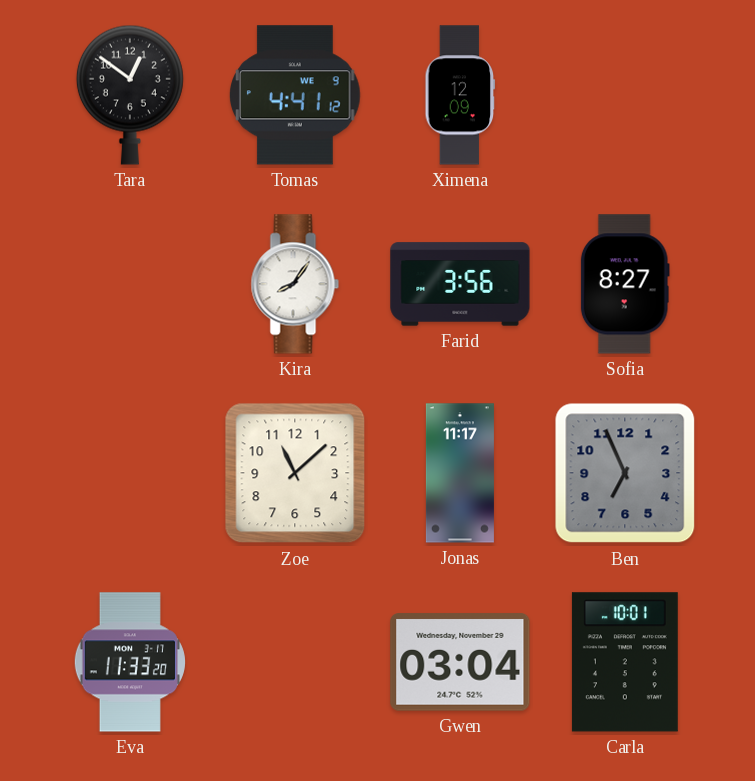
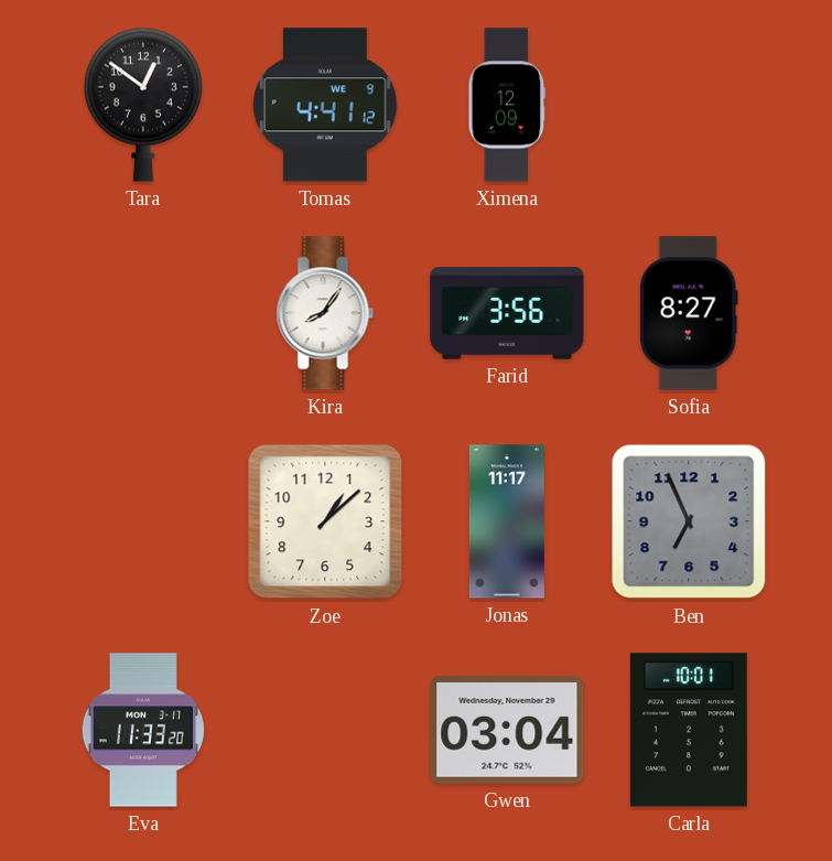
Zoe: 11:08 -> 1:08
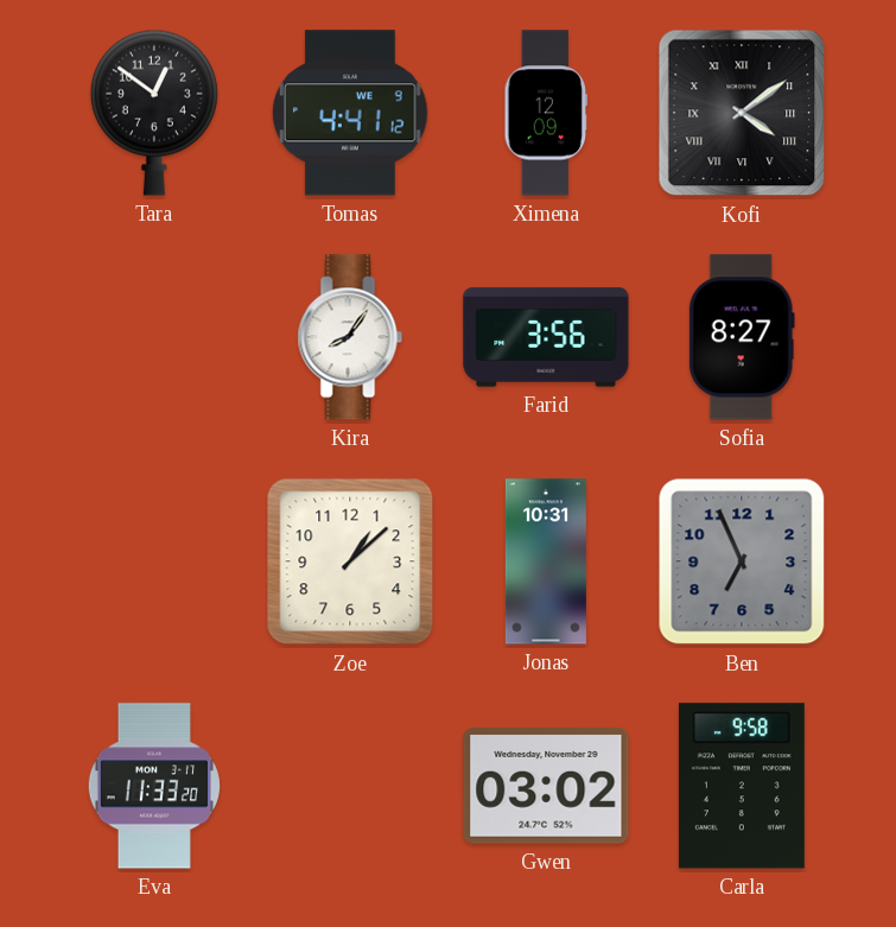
Kofi: none -> 4:09
Jonas: 11:17 -> 10:31
Gwen: 03:04 -> 03:02
Carla: 10:01 -> 9:58
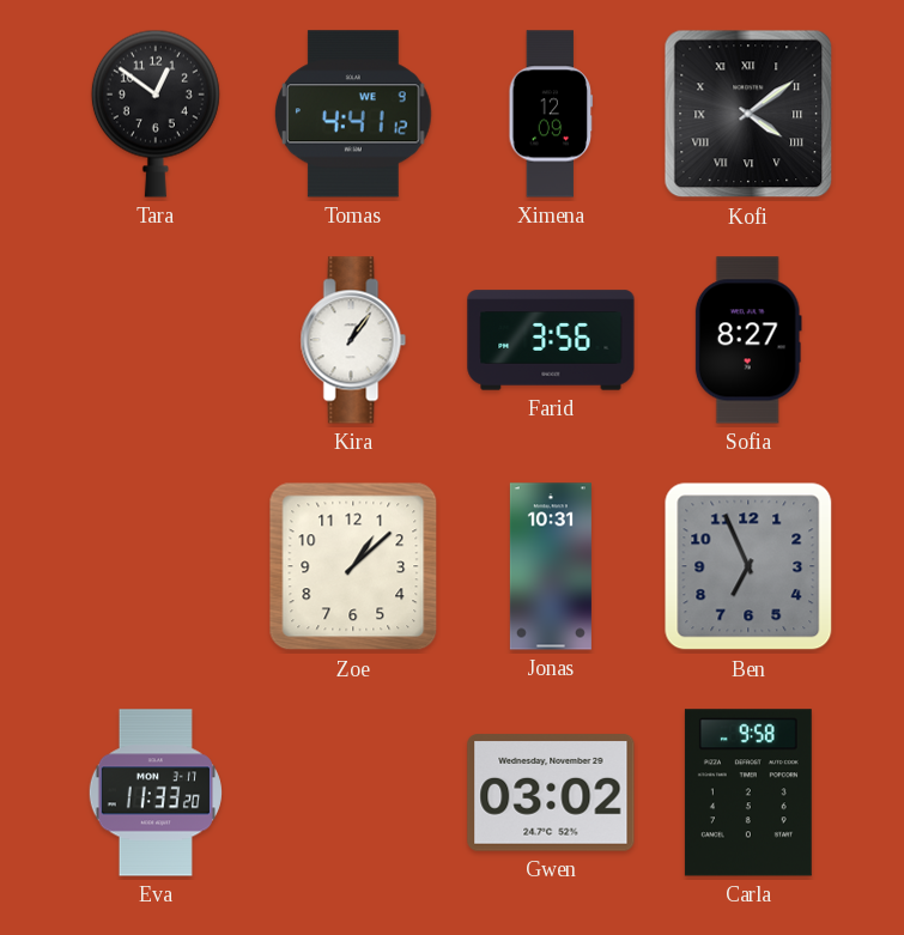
Kira: 8:06 -> 1:06
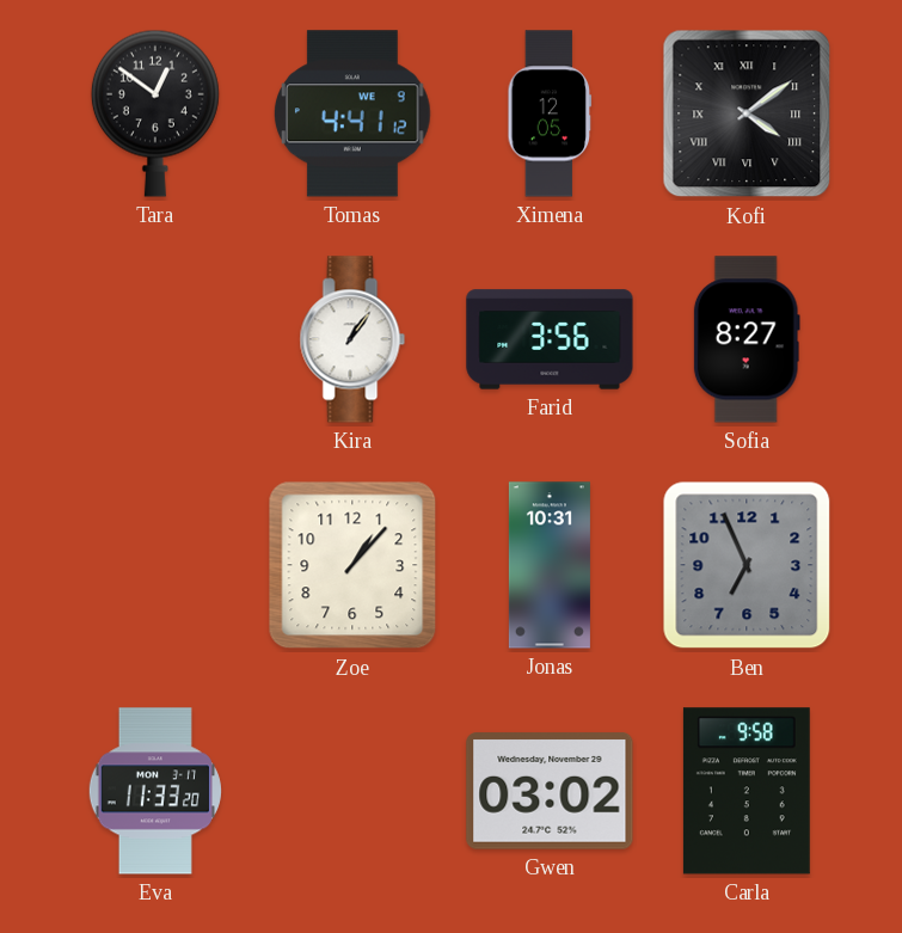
Ximena: 12:09 -> 12:05
Zoe: 1:08 -> 1:07
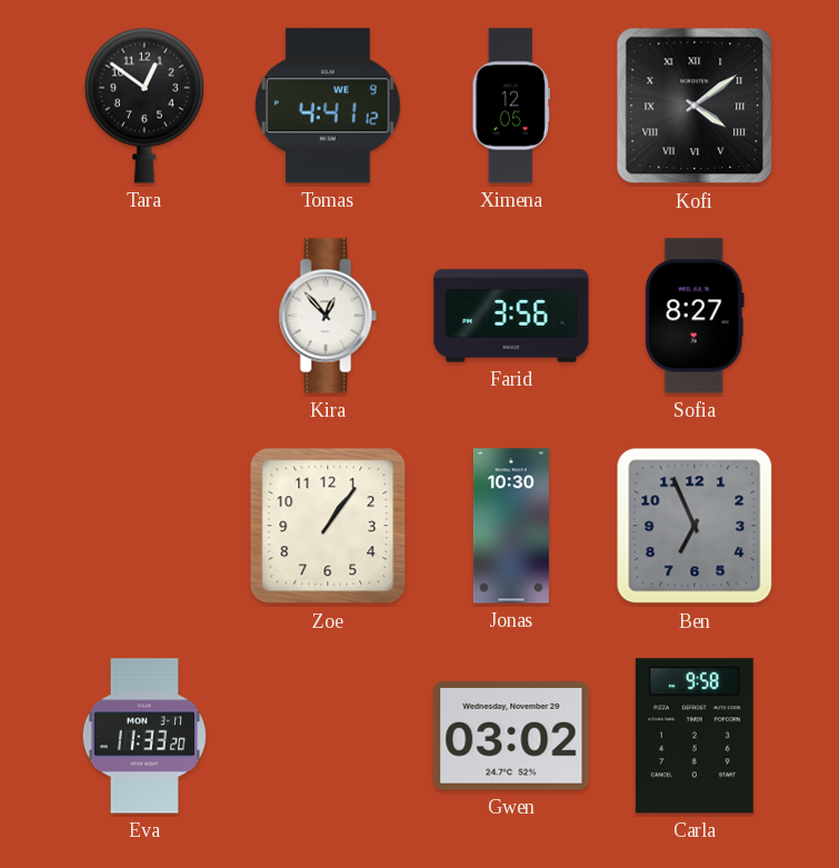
Kira: 1:06 -> 12:53
Zoe: 1:07 -> 1:06
Jonas: 10:31 -> 10:30
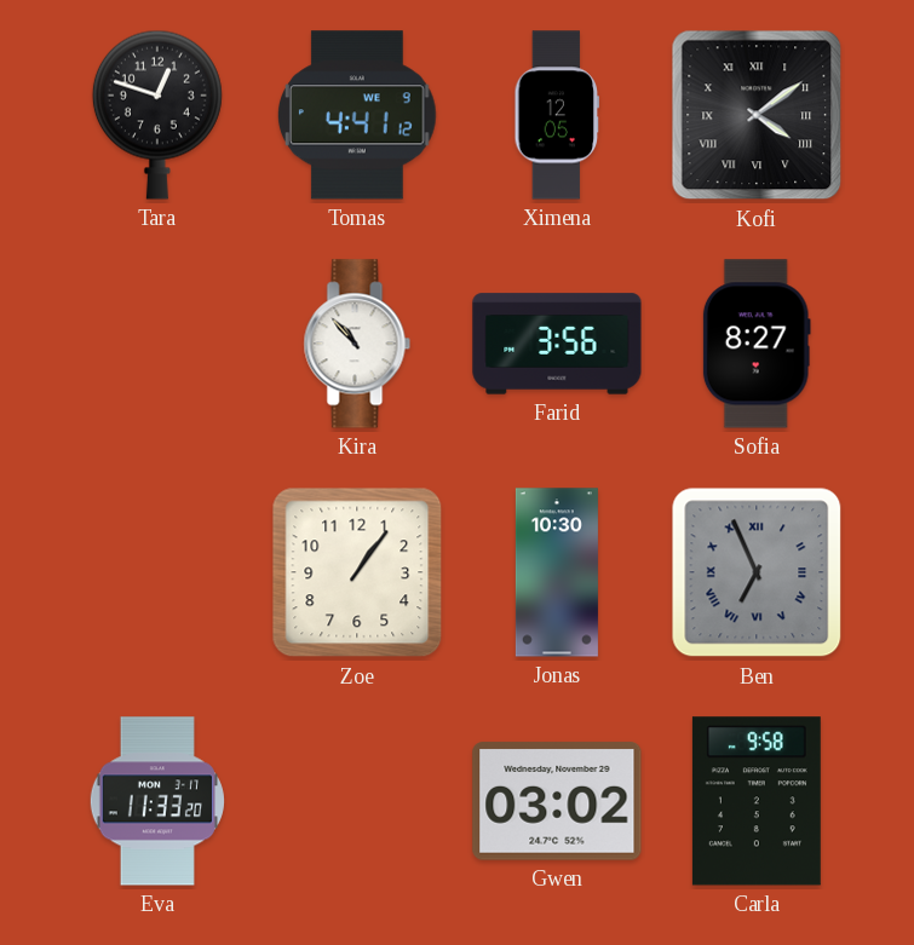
Tara: 12:51 -> 12:48
Kira: 12:53 -> 10:53
Ben numerals: Arabic -> Roman
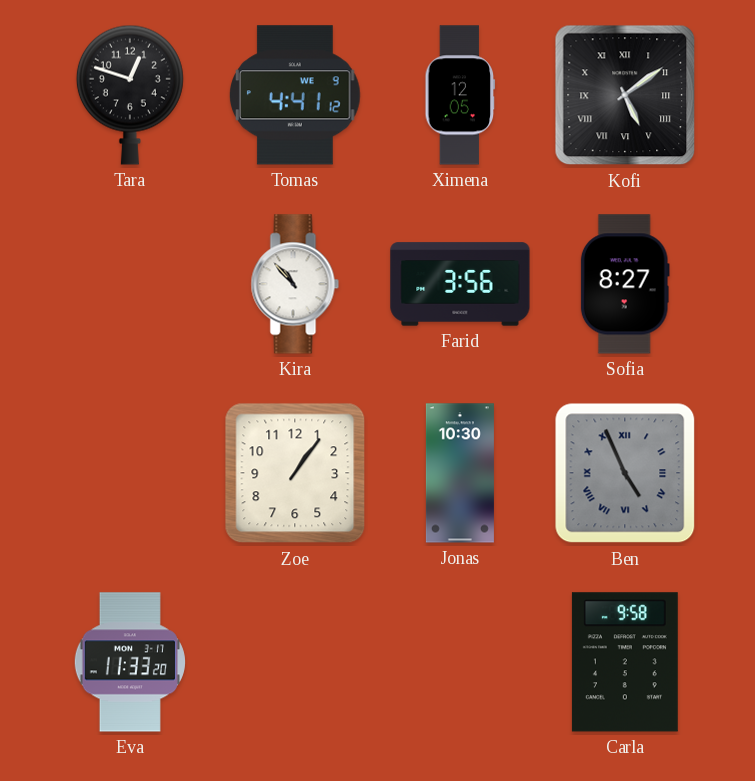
Kofi: 4:09 -> 5:09
Ben: 6:56 -> 4:56
Gwen: 03:02 -> none
